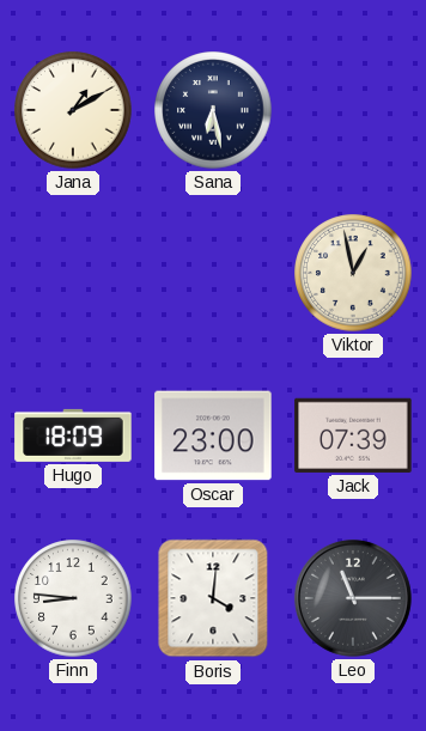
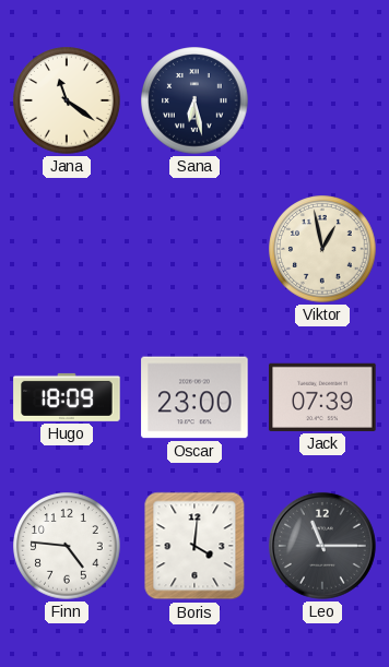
Jana: 1:10 -> 11:21
Finn: 8:46 -> 4:46
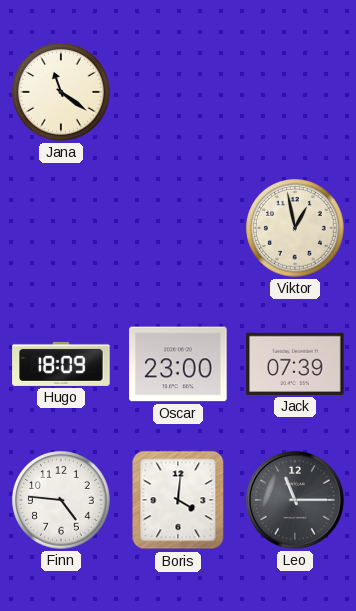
Sana: 6:28 -> none
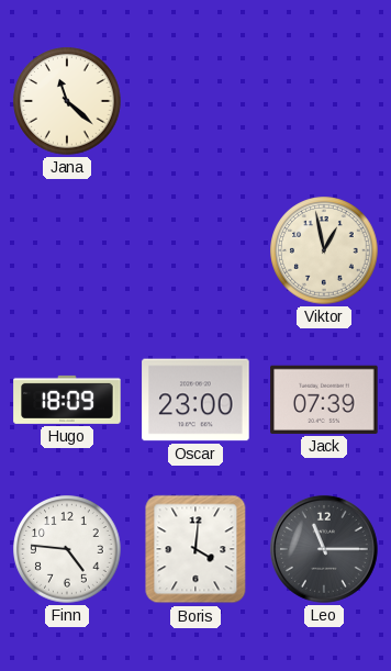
Jana: 11:21 -> 11:22
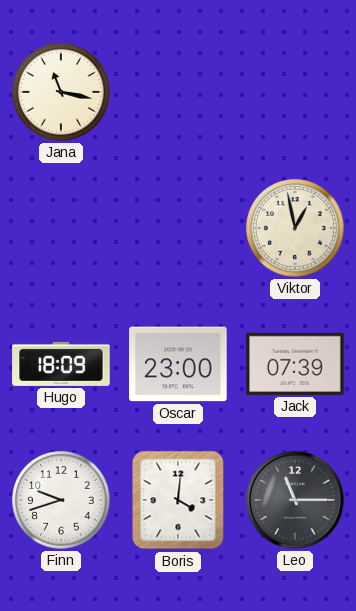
Jana: 11:22 -> 11:17
Finn: 4:46 -> 9:42
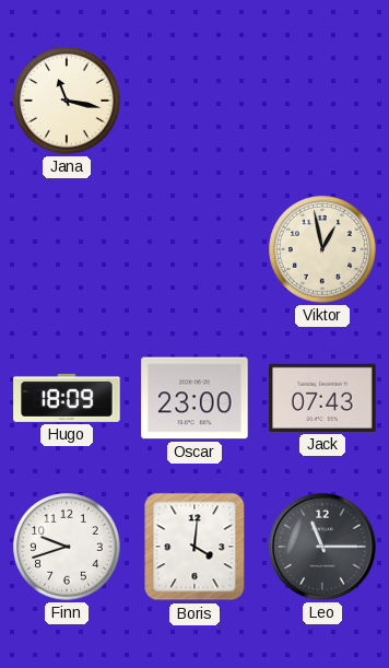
Jack: 07:39 -> 07:43
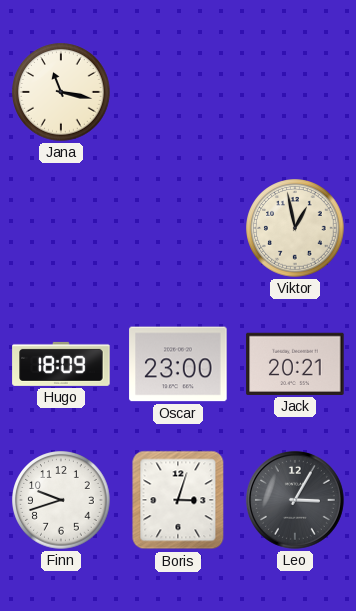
Jack: 07:43 -> 20:21
Boris: 4:01 -> 3:03
Leo: 11:15 -> 3:05
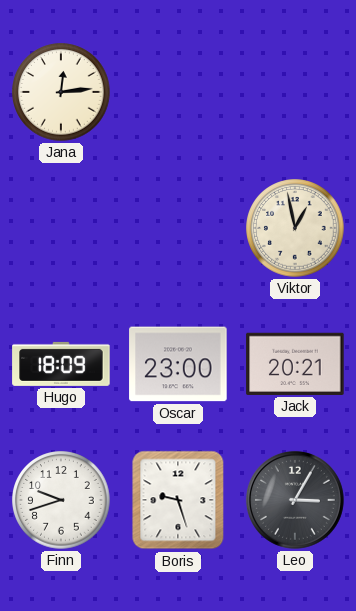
Jana: 11:17 -> 12:14
Boris: 3:03 -> 9:27
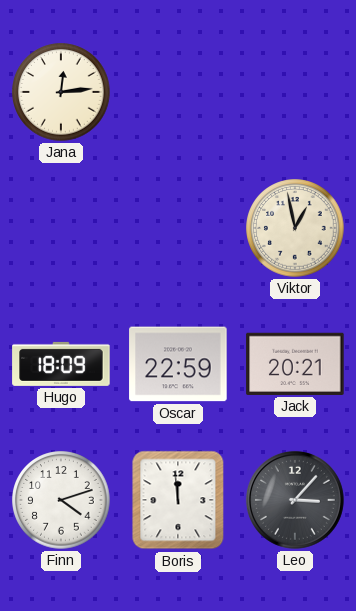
Oscar: 23:00 -> 22:59
Finn: 9:42 -> 4:12
Boris: 9:27 -> 11:59
Leo: 3:05 -> 3:07
